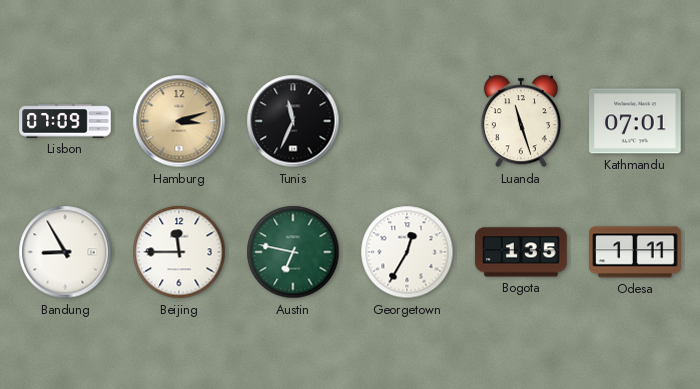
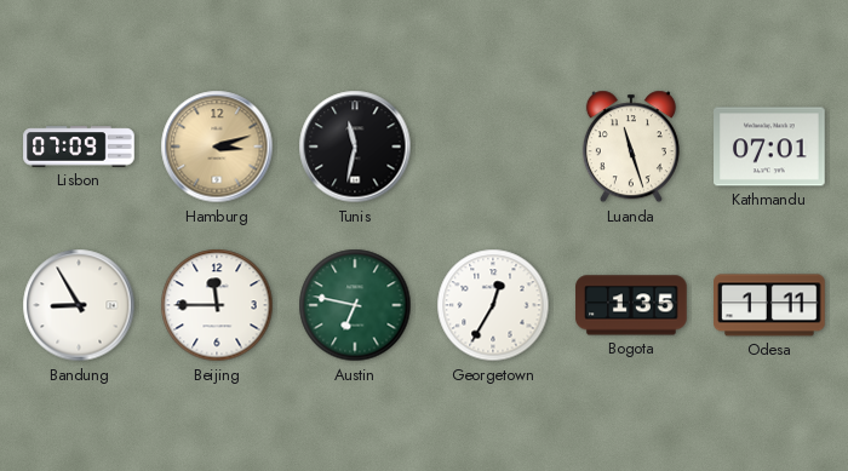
Tunis: 11:34 -> 11:32
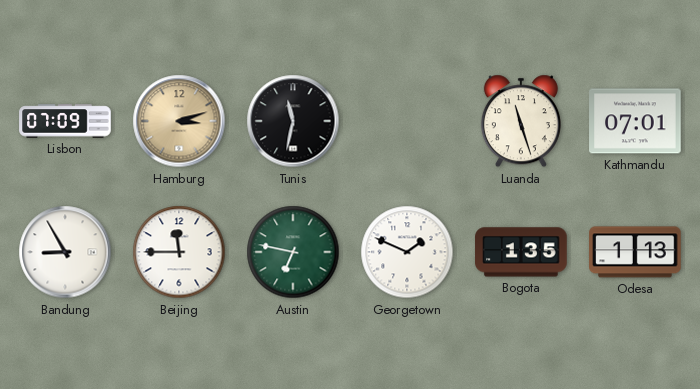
Georgetown: 12:35 -> 1:49
Odesa: 1:11 -> 1:13
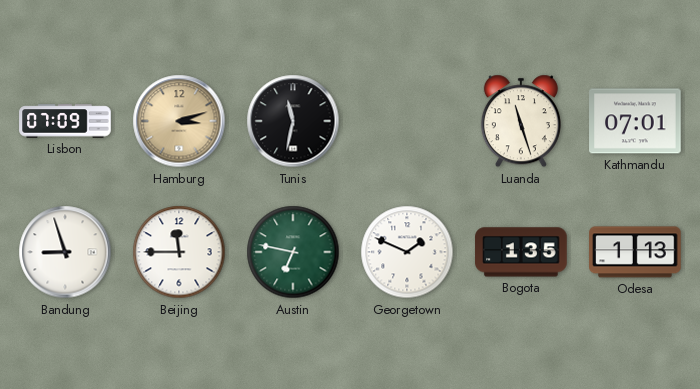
Bandung: 8:55 -> 8:57
